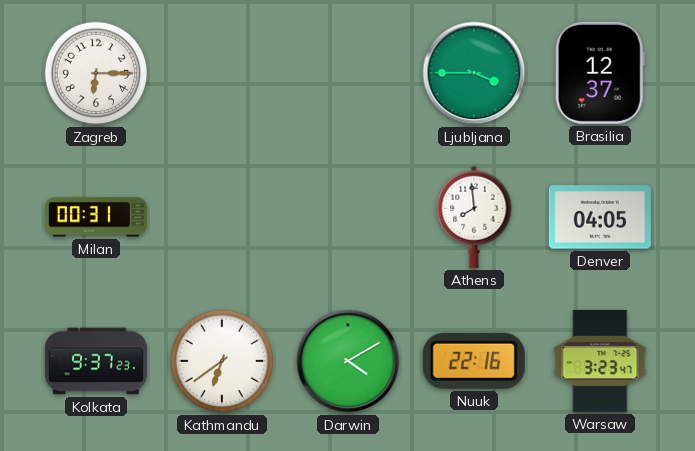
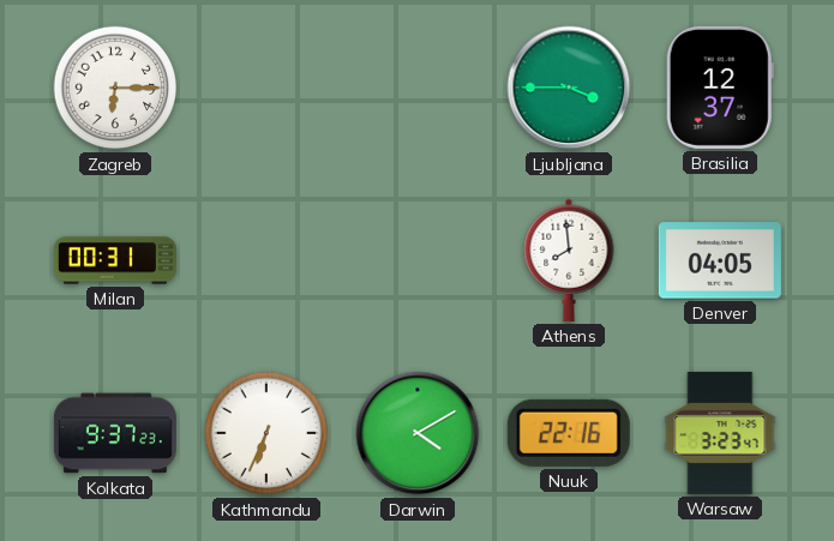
Kathmandu: 6:39 -> 6:34
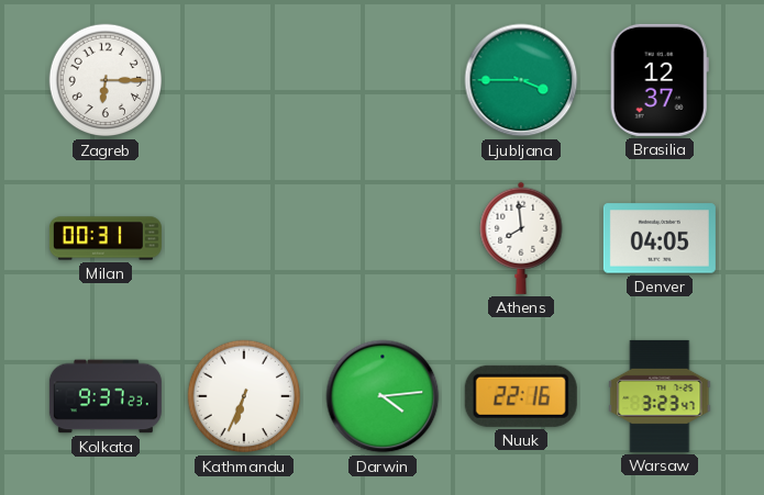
Darwin: 4:10 -> 4:14
